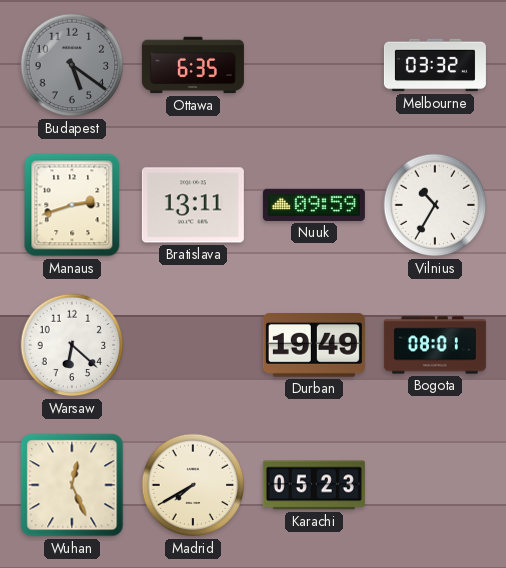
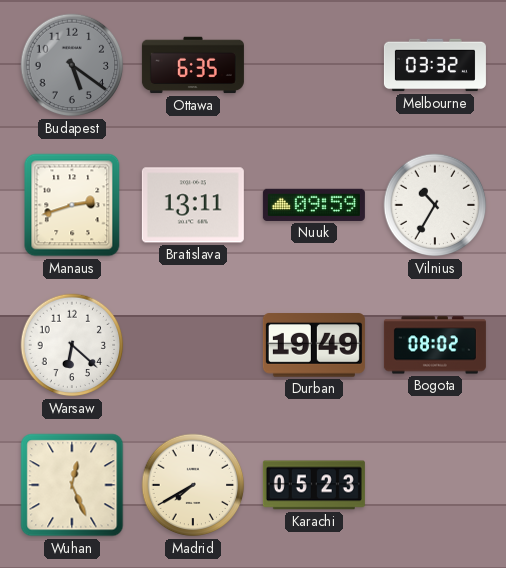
Bogota: 08:01 -> 08:02
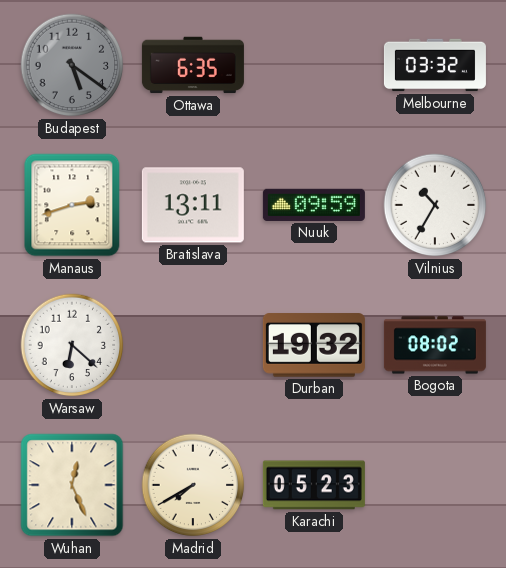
Durban: 19:49 -> 19:32
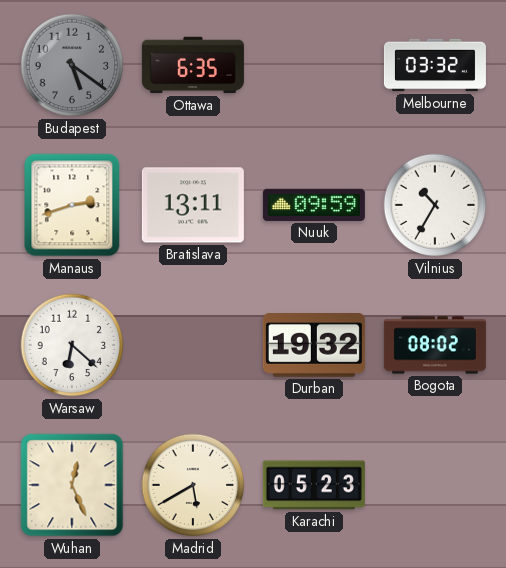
Madrid: 7:40 -> 5:40
